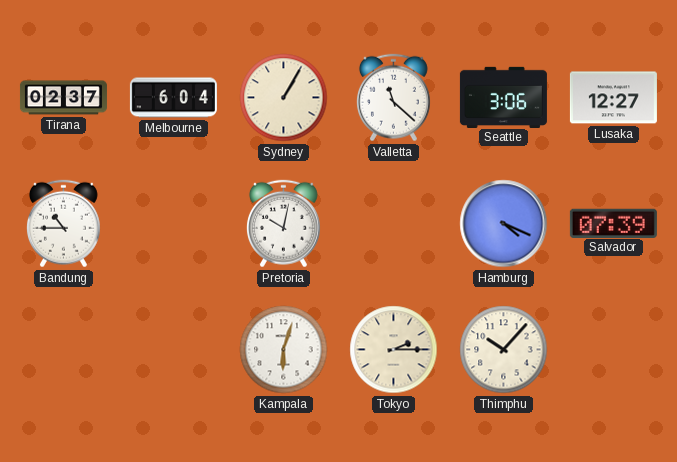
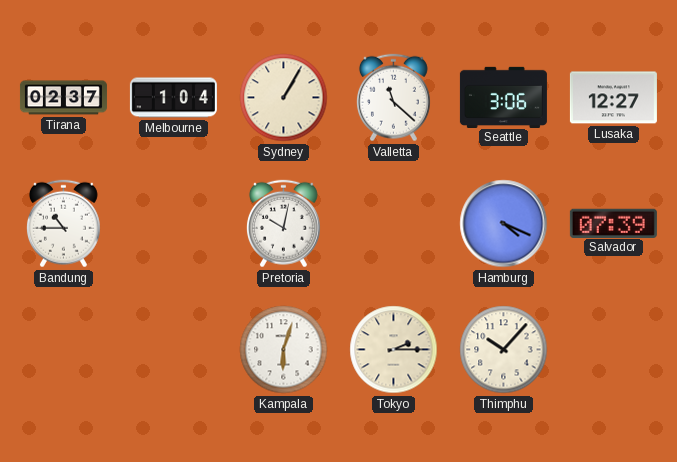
Melbourne: 6:04 -> 1:04
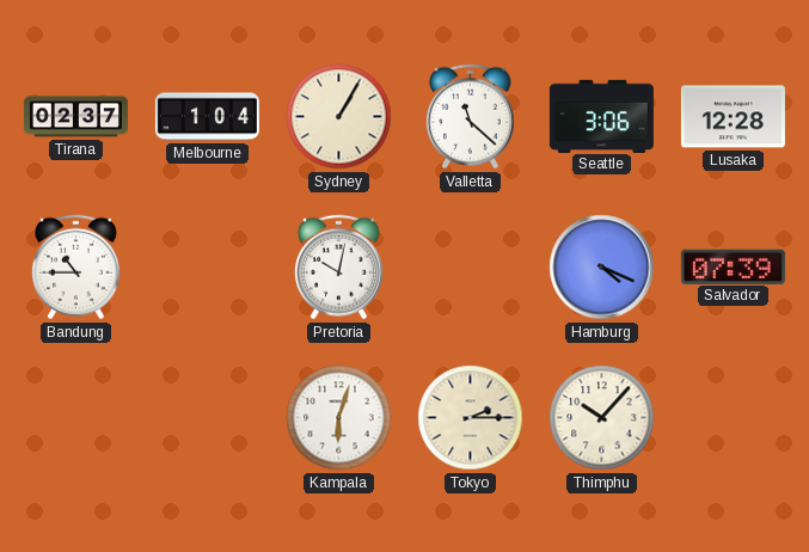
Lusaka: 12:27 -> 12:28
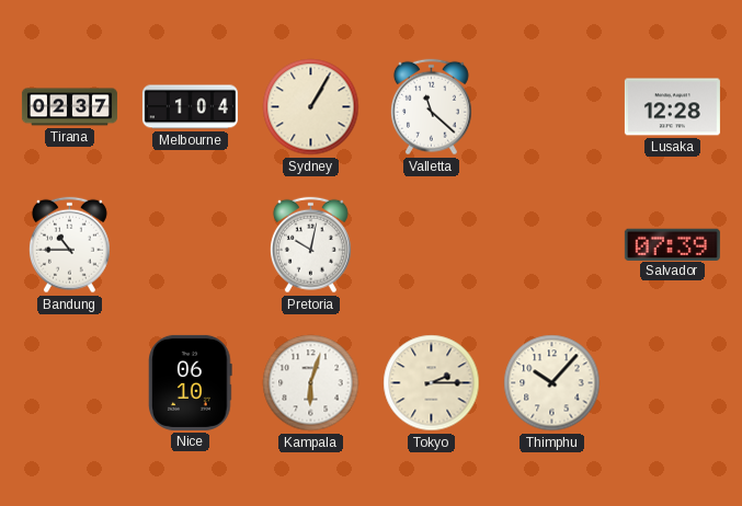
Seattle: 3:06 -> none
Hamburg: 4:19 -> none
Nice: none -> 06:10
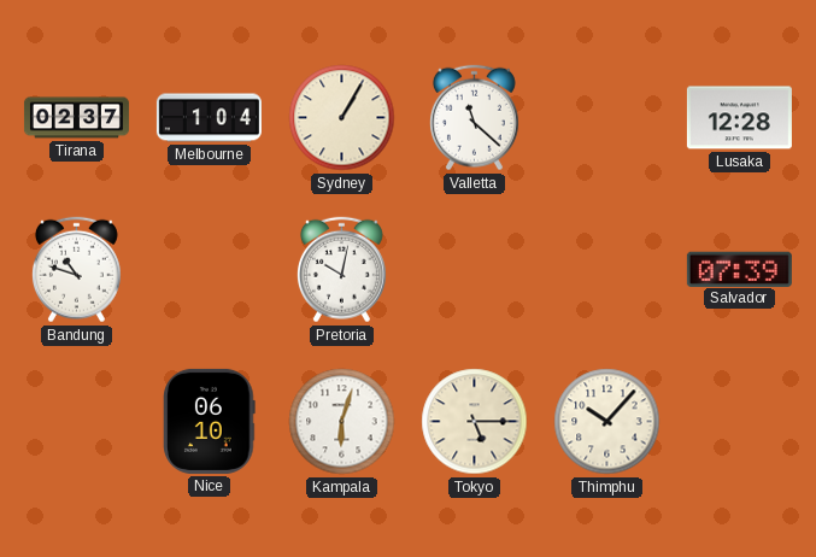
Bandung: 10:45 -> 10:48
Tokyo: 2:15 -> 5:15
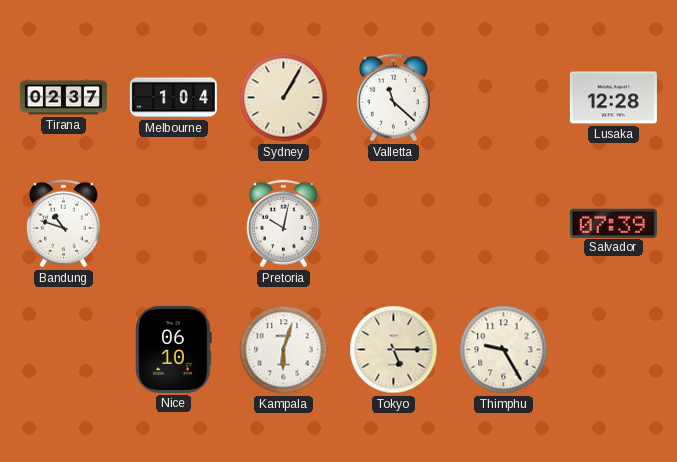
Thimphu: 10:07 -> 9:25
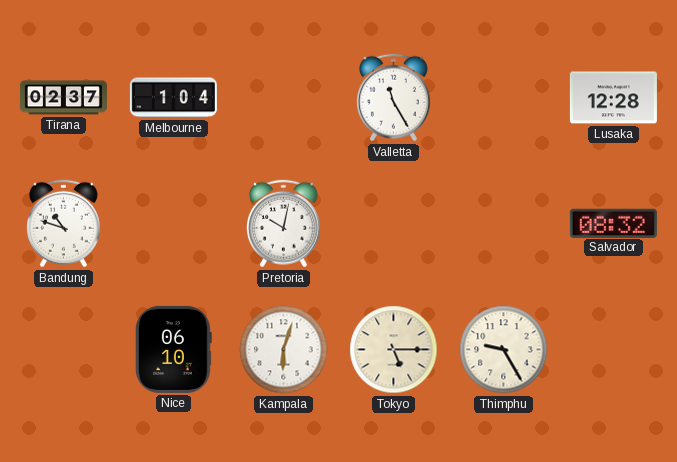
Sydney: 1:05 -> none
Valletta: 11:22 -> 11:25
Salvador: 07:39 -> 08:32
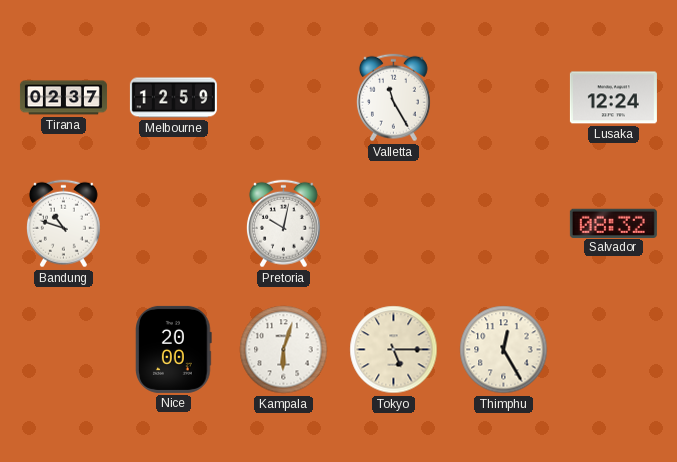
Melbourne: 1:04 -> 12:59
Lusaka: 12:28 -> 12:24
Nice: 06:10 -> 20:00
Thimphu: 9:25 -> 12:25
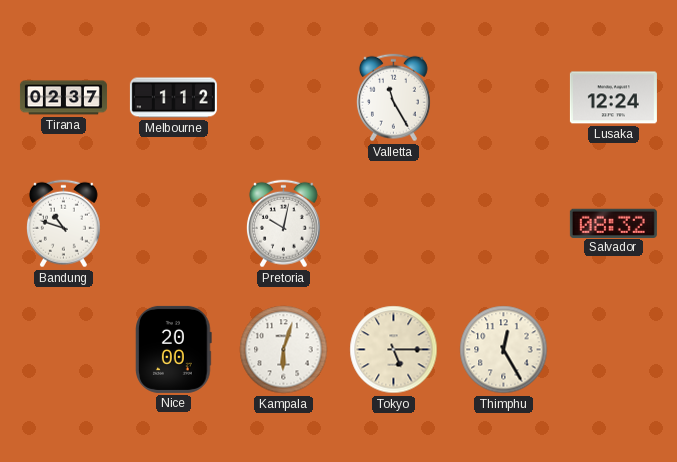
Melbourne: 12:59 -> 1:12
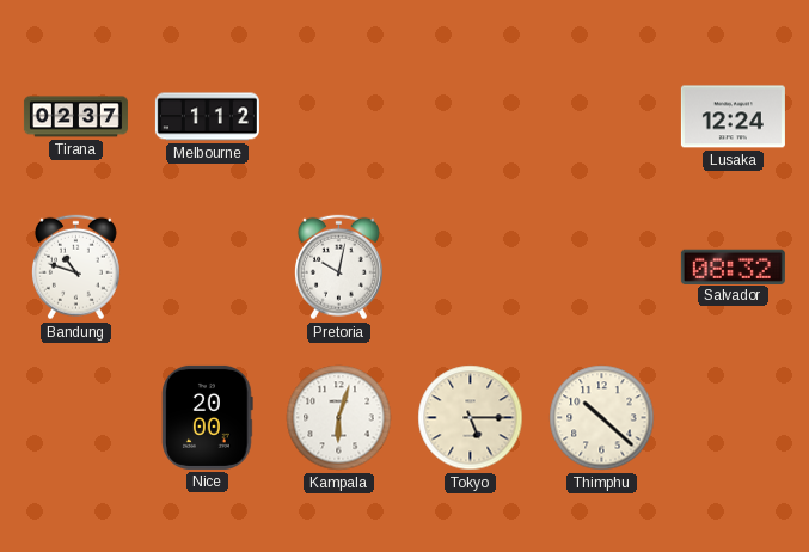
Valletta: 11:25 -> none
Thimphu: 12:25 -> 10:22
